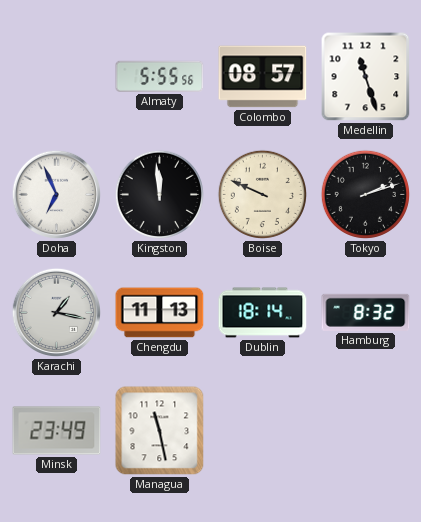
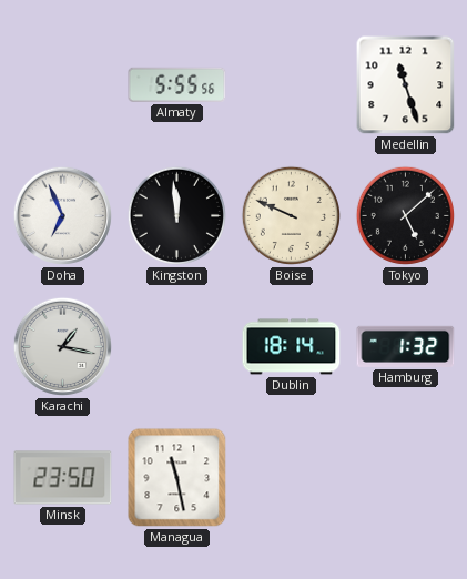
Colombo: 08:57 -> none
Tokyo: 2:12 -> 5:08
Chengdu: 11:13 -> none
Hamburg: 8:32 -> 1:32
Minsk: 23:49 -> 23:50
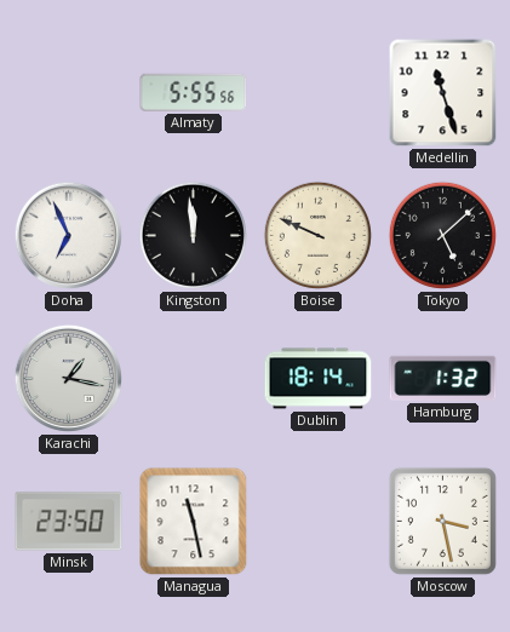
Moscow: none -> 3:28
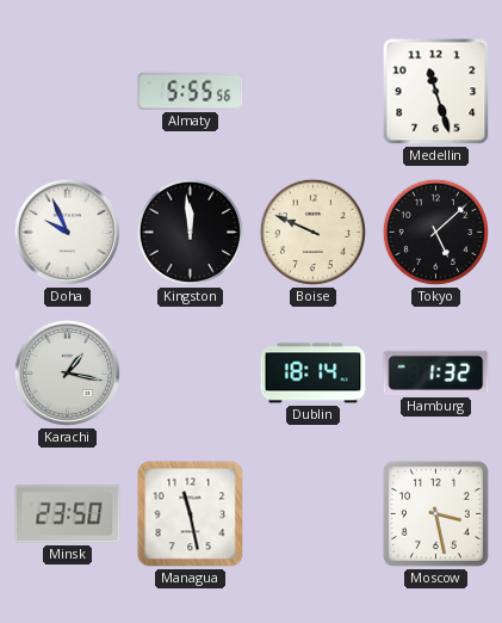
Doha: 6:56 -> 9:56
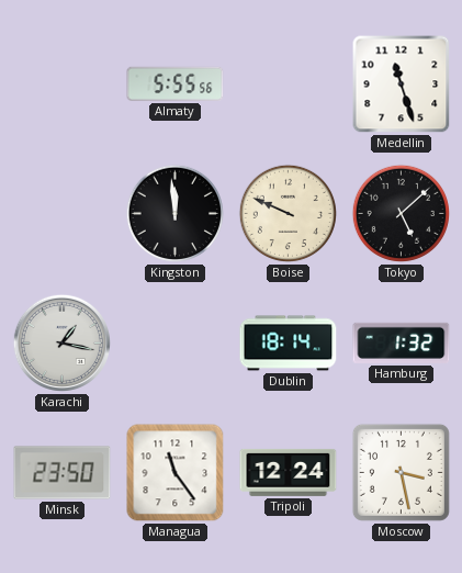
Doha: 9:56 -> none
Managua: 11:28 -> 11:24
Tripoli: none -> 12:24
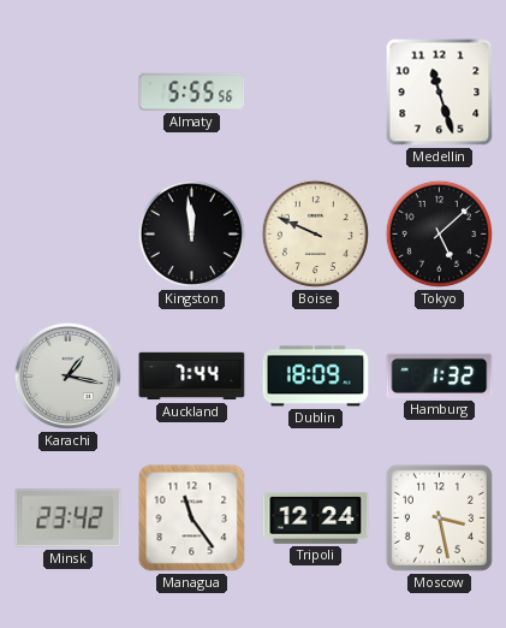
Auckland: none -> 7:44
Dublin: 18:14 -> 18:09
Minsk: 23:50 -> 23:42
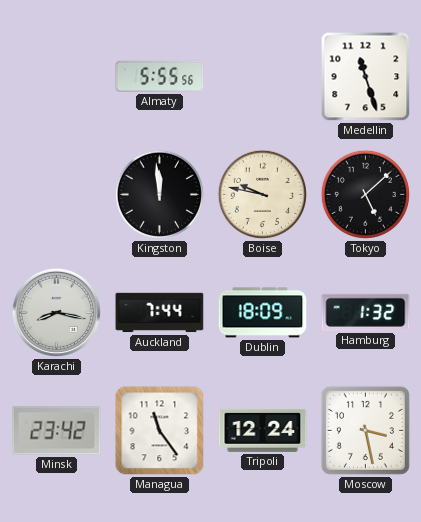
Boise: 9:49 -> 9:47
Karachi: 1:17 -> 8:17
